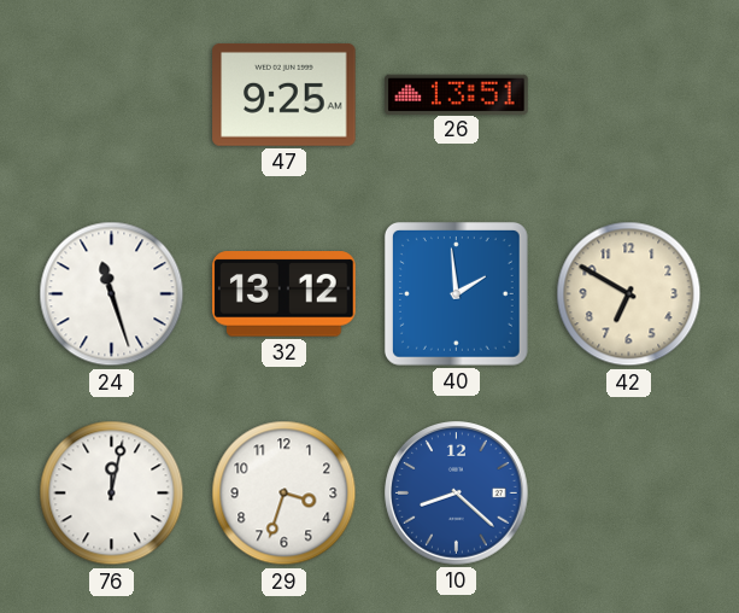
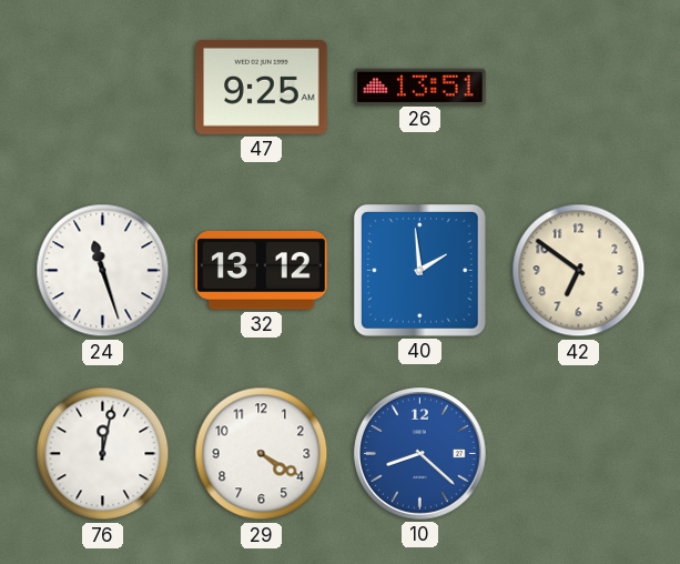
42: 6:50 -> 6:51
29: 3:33 -> 4:20
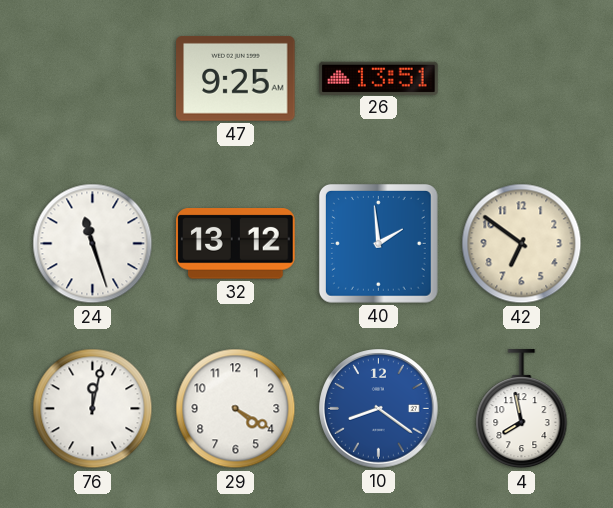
10: 8:22 -> 8:21
4: none -> 7:58
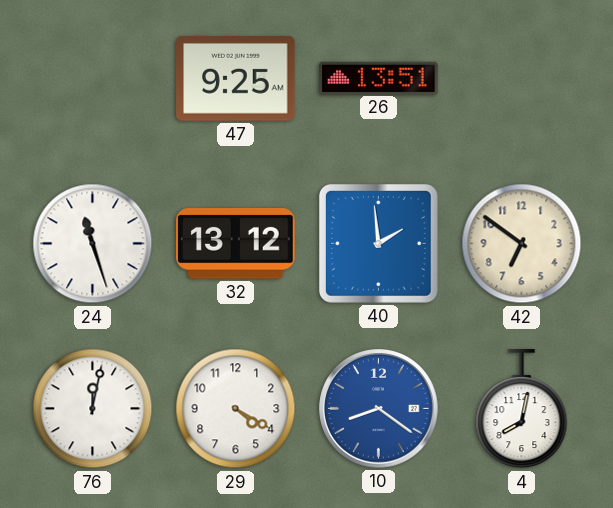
4: 7:58 -> 8:02
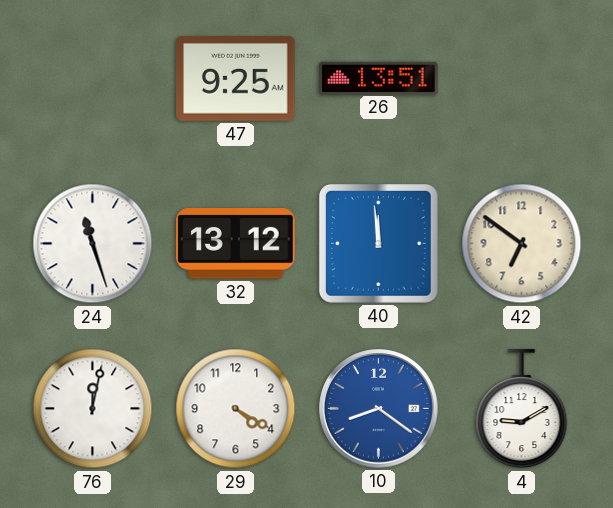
40: 1:59 -> 11:59
4: 8:02 -> 9:10
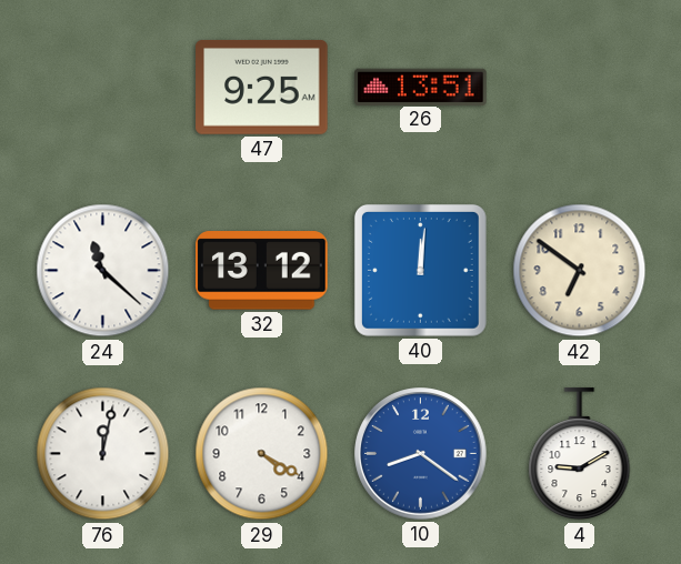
24: 11:27 -> 11:22
40: 11:59 -> 12:01
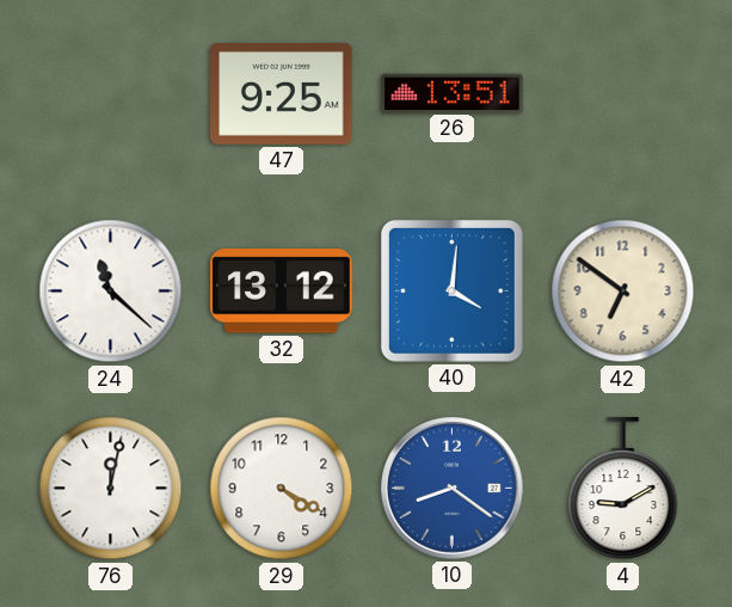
40: 12:01 -> 4:01
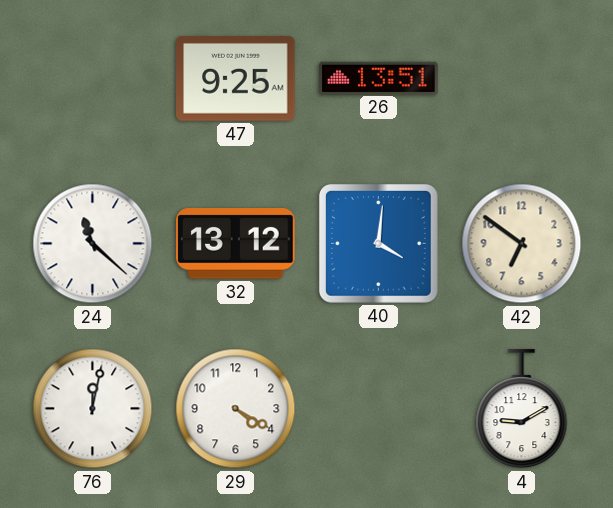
10: 8:21 -> none
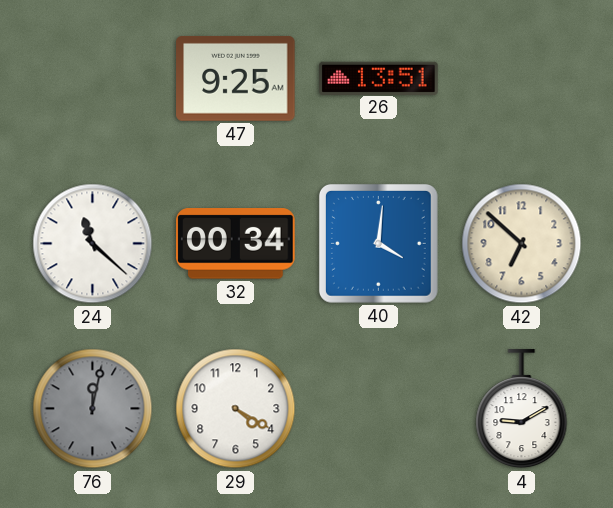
32: 13:12 -> 00:34
42: 6:51 -> 6:52
76 dial: white -> grey
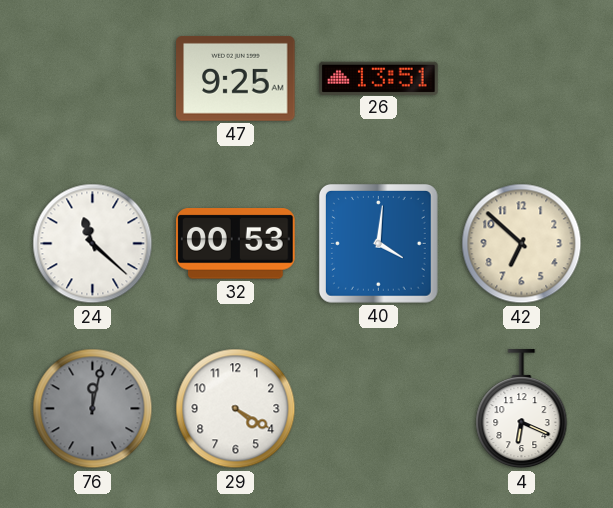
32: 00:34 -> 00:53
4: 9:10 -> 6:19
